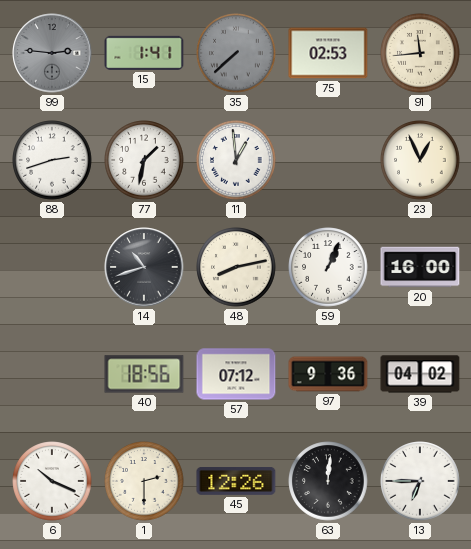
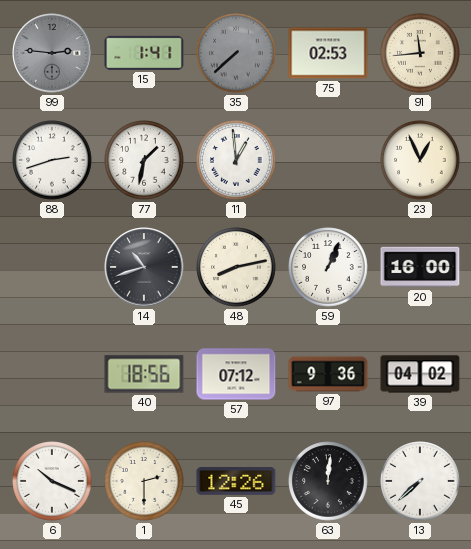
13: 6:45 -> 7:38
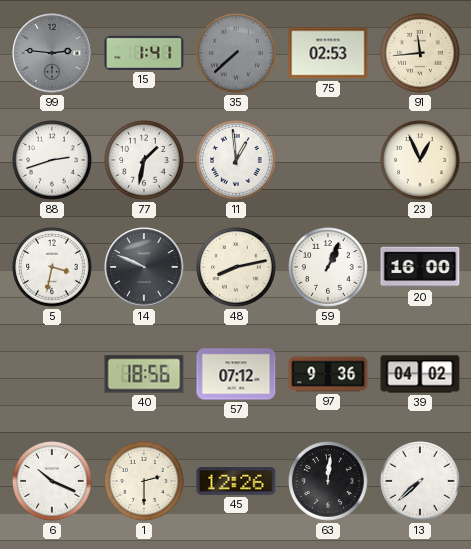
5: none -> 3:32
14: 10:42 -> 9:49
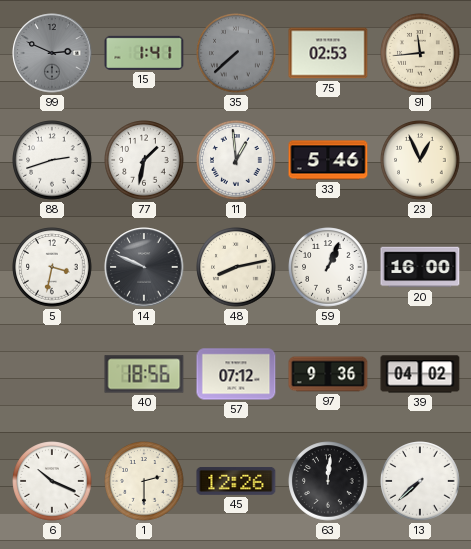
99: 2:46 -> 2:49
33: none -> 5:46
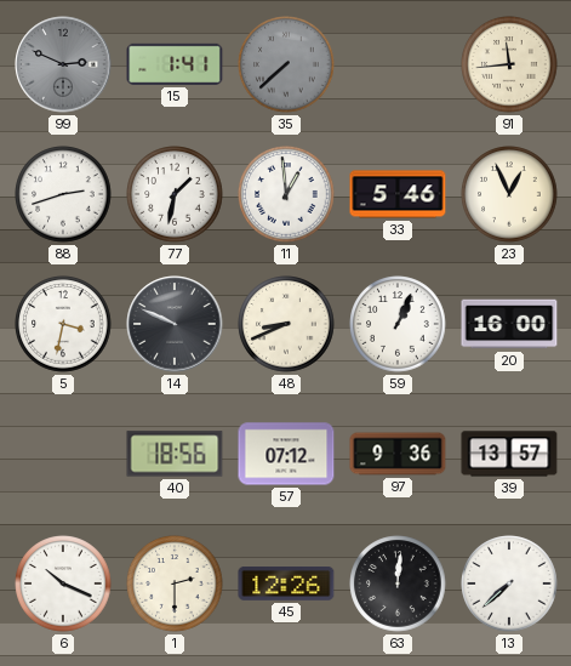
75: 02:53 -> none
48: 8:13 -> 8:41
39: 04:02 -> 13:57
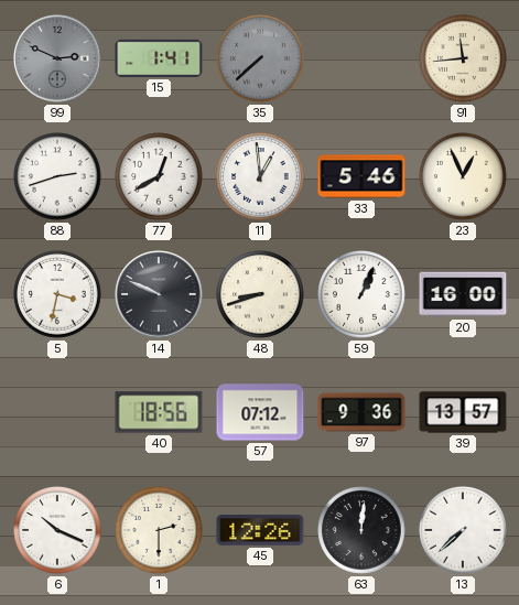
77: 1:32 -> 12:40
48: 8:41 -> 8:42
